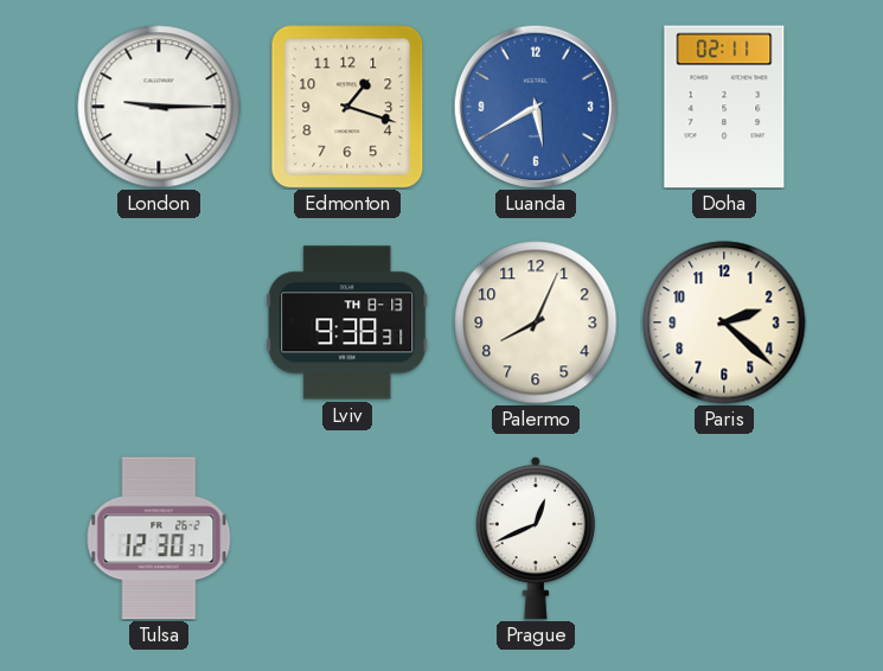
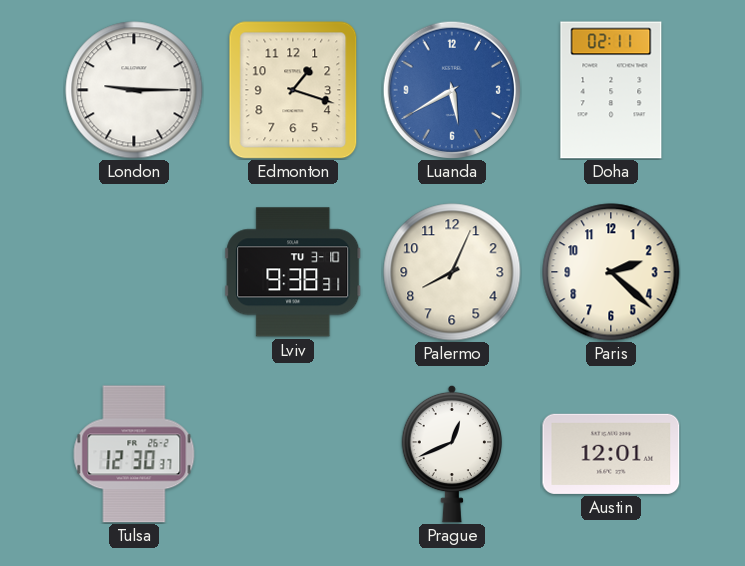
Lviv date: TH 8-13 -> TU 3-10
Austin: none -> 12:01
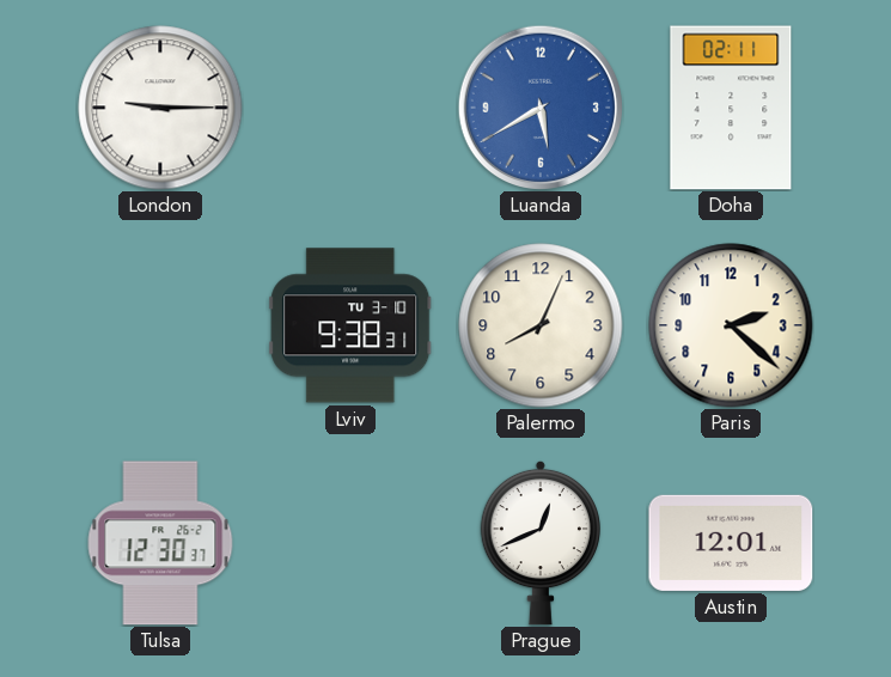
Edmonton: 1:18 -> none
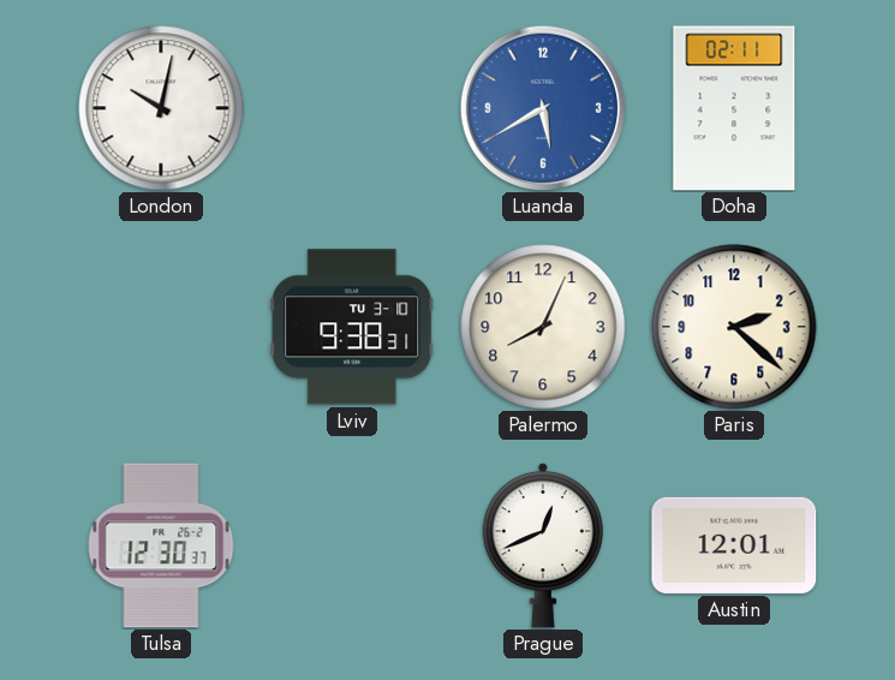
London: 9:15 -> 10:02
